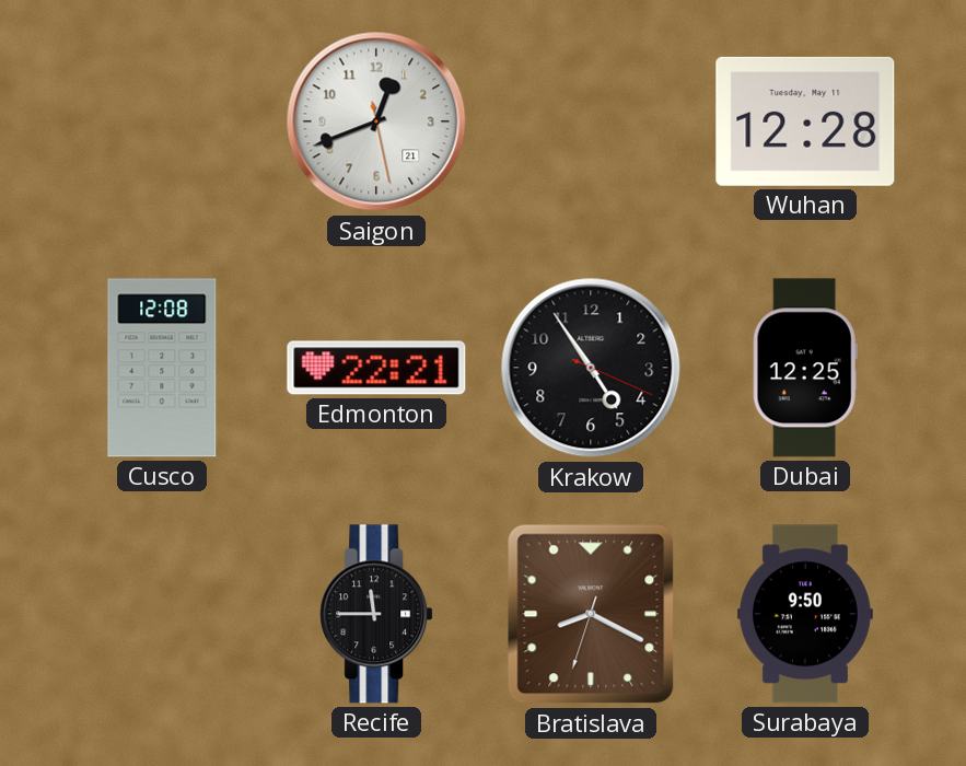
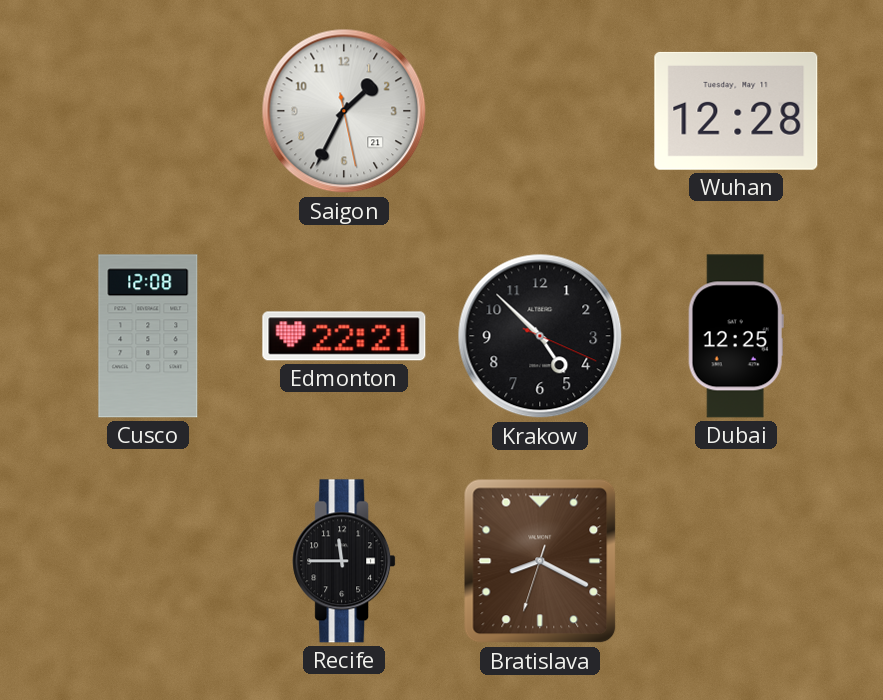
Saigon: 12:41 -> 1:34
Krakow: 4:54 -> 4:52
Surabaya: 9:50 -> none
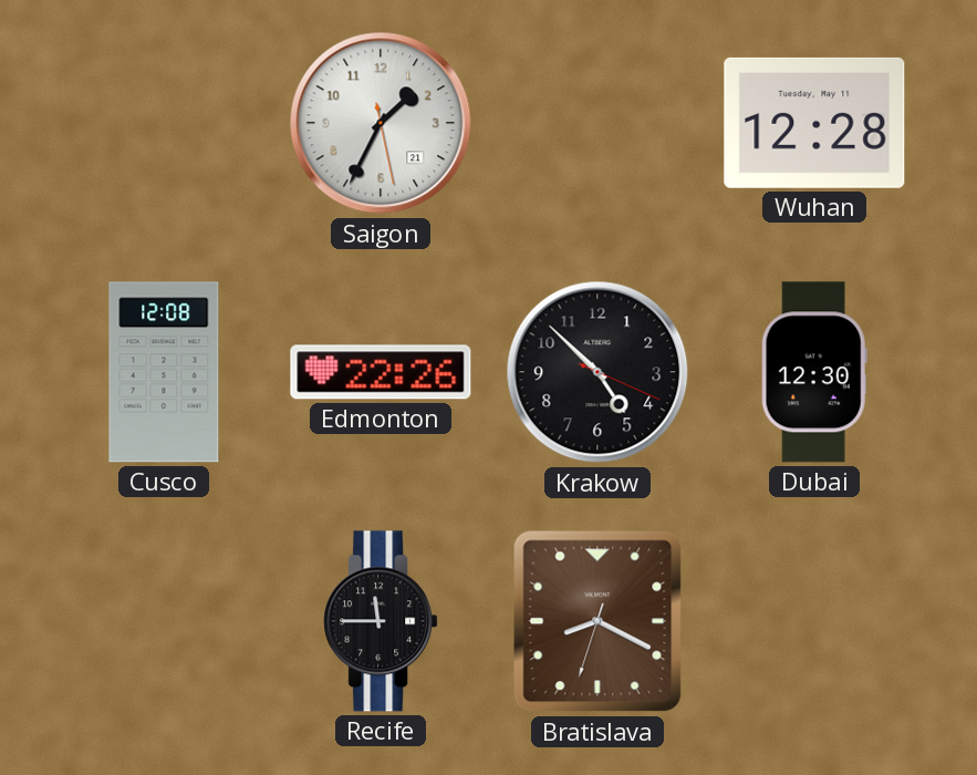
Edmonton: 22:21 -> 22:26
Dubai: 12:25 -> 12:30
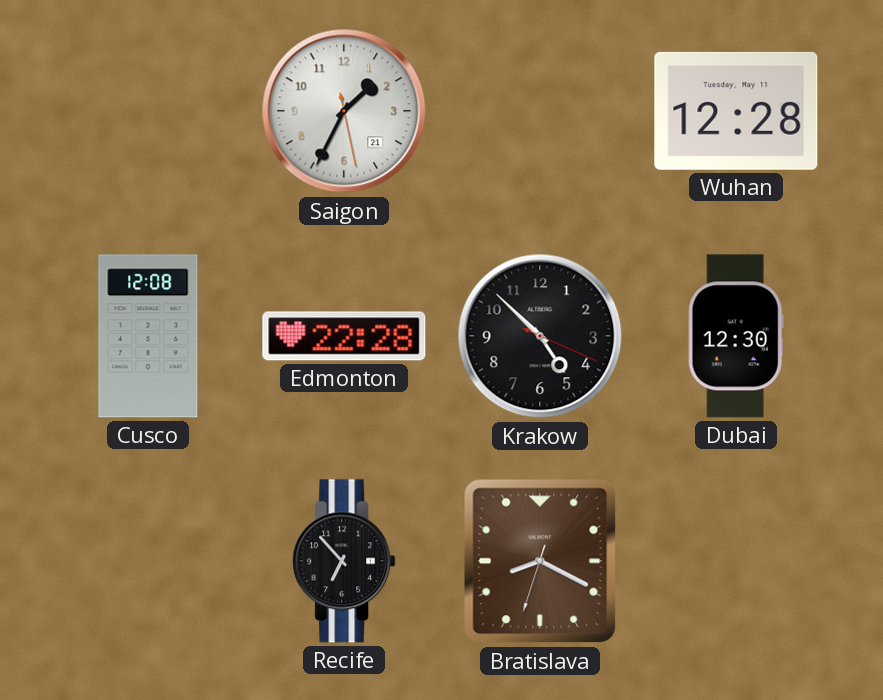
Edmonton: 22:26 -> 22:28
Recife: 11:45 -> 6:53
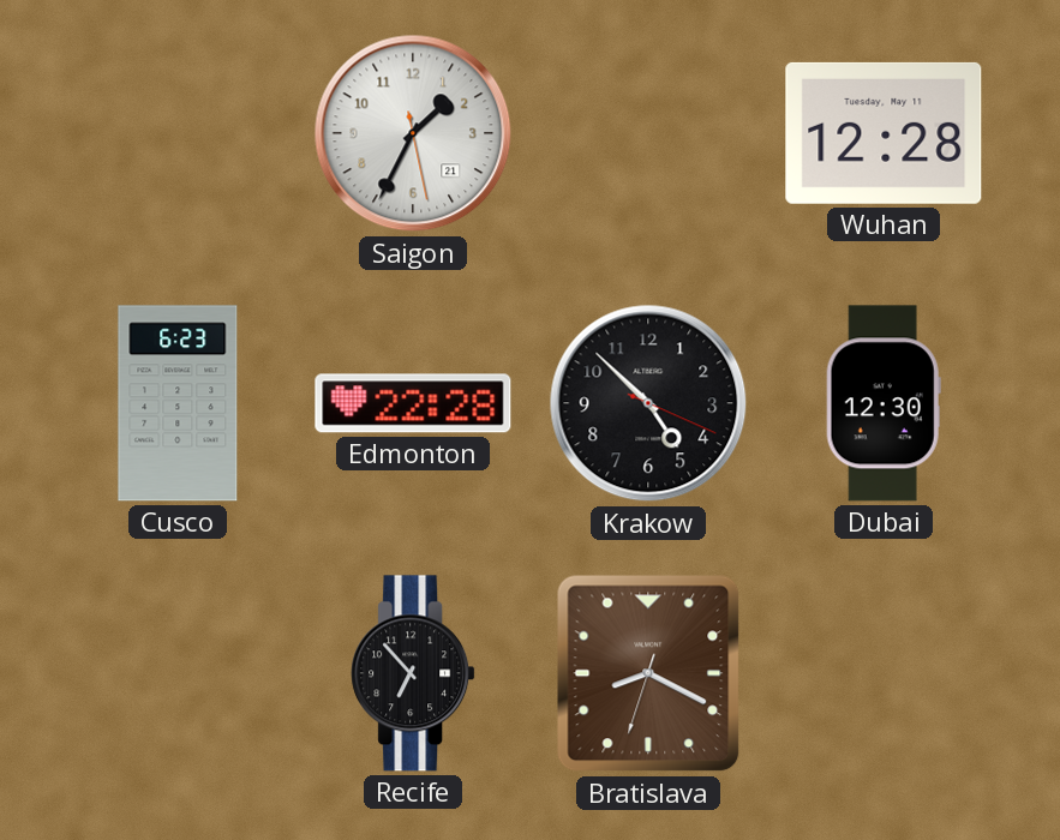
Cusco: 12:08 -> 6:23
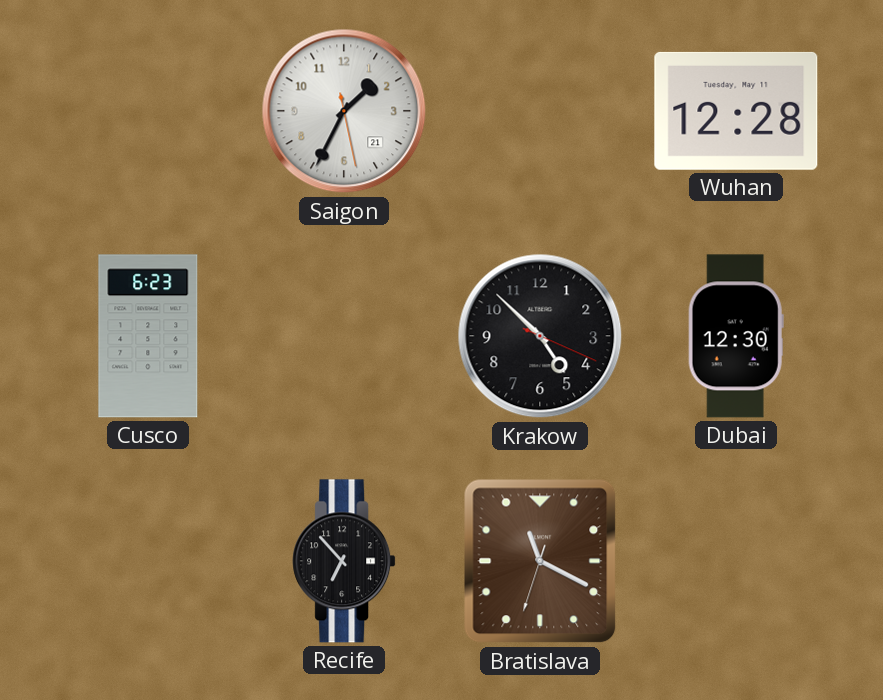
Edmonton: 22:28 -> none
Bratislava: 8:19 -> 11:19
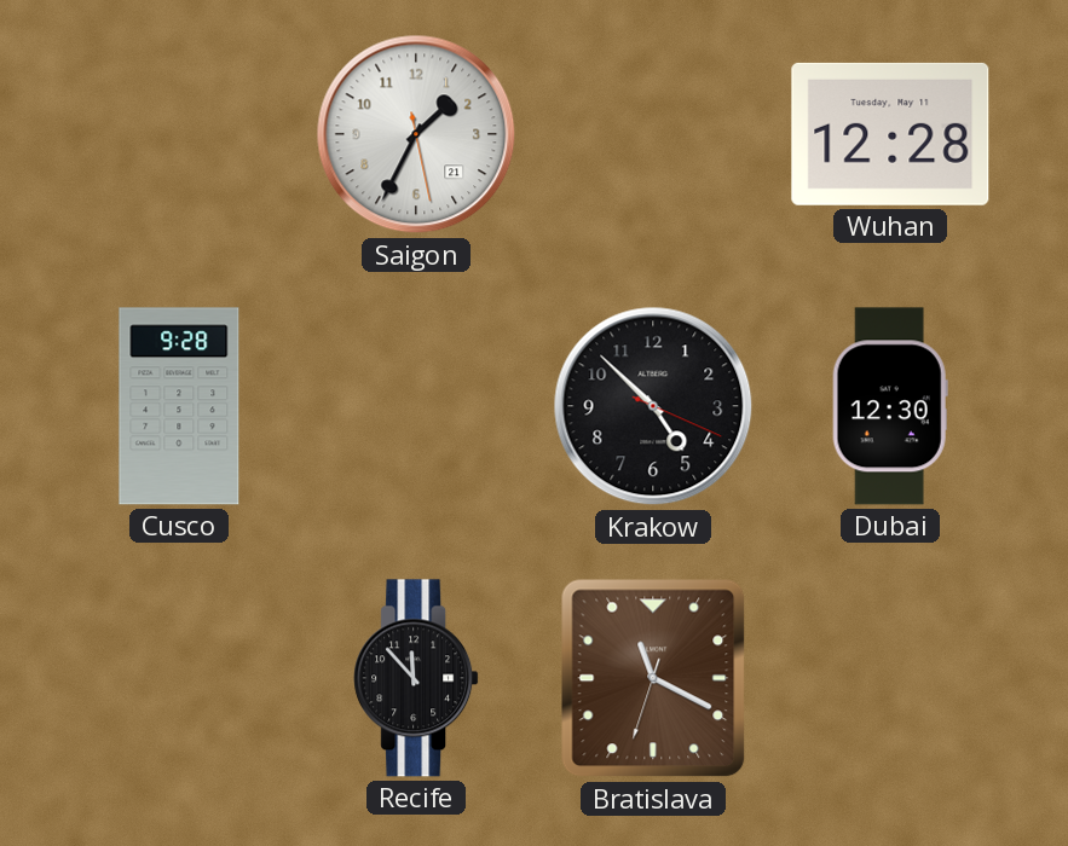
Cusco: 6:23 -> 9:28
Recife: 6:53 -> 11:53
